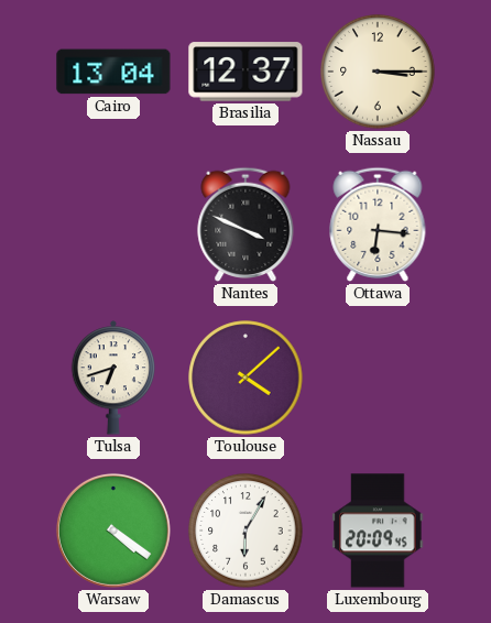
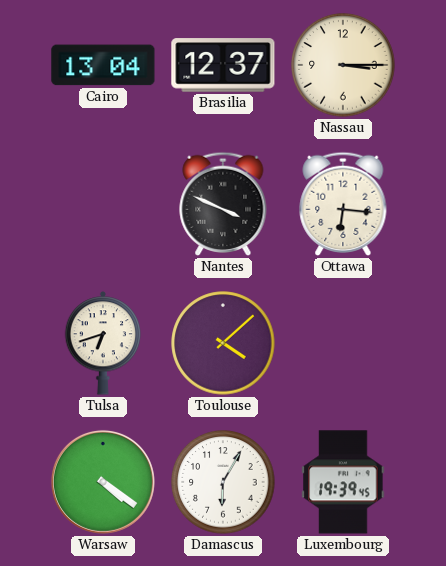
Luxembourg: 20:09 -> 19:39
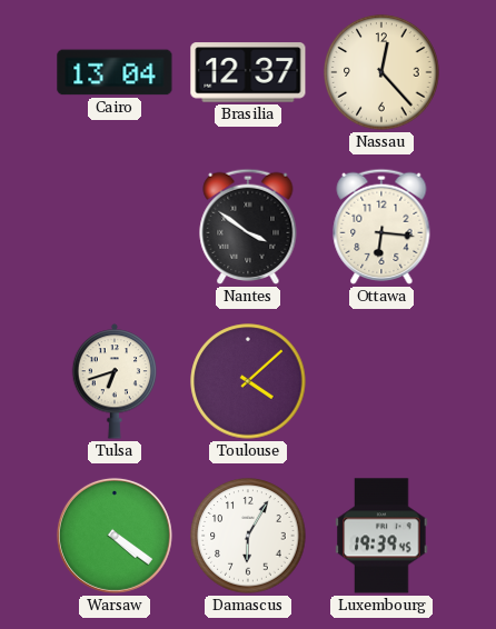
Nassau: 3:15 -> 12:23
Nantes: 3:49 -> 3:51
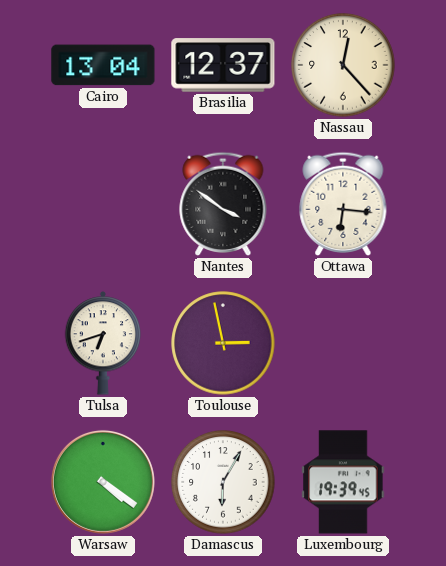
Toulouse: 4:08 -> 2:58
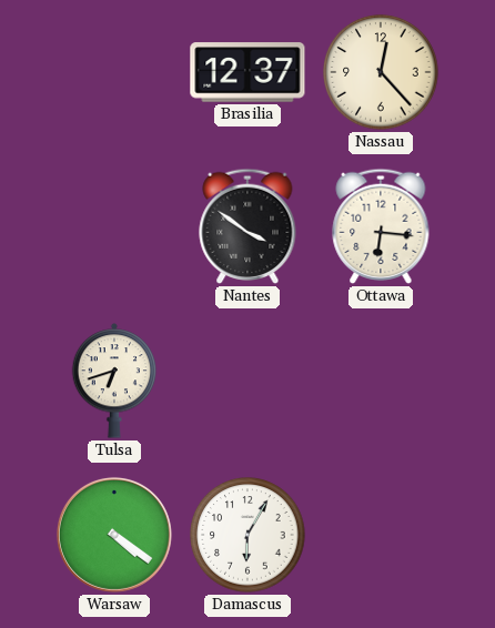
Cairo: 13:04 -> none
Toulouse: 2:58 -> none
Luxembourg: 19:39 -> none
